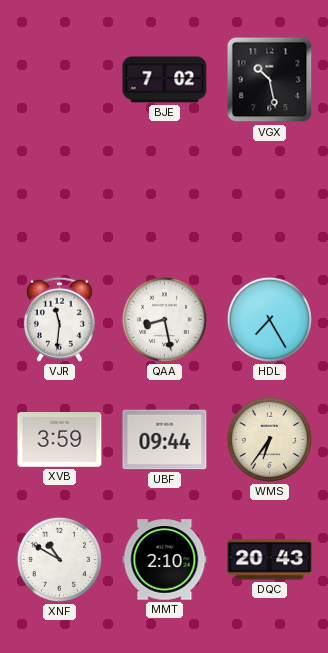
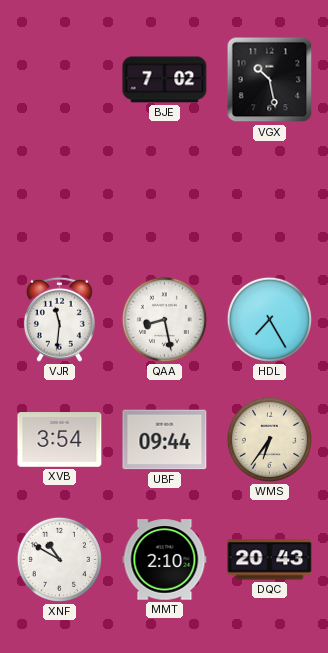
XVB: 3:59 -> 3:54
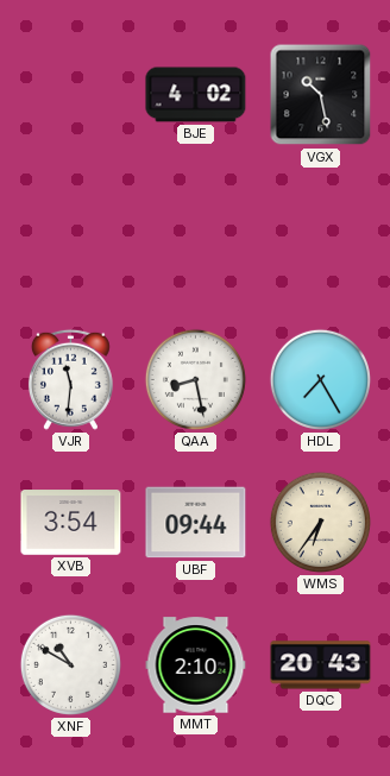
BJE: 7:02 -> 4:02
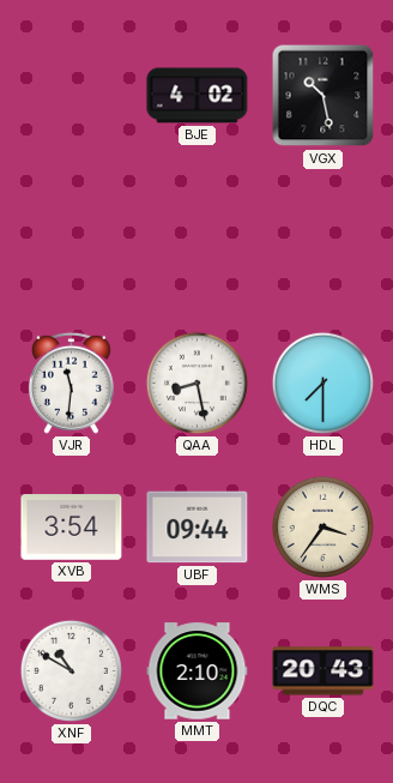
HDL: 7:25 -> 7:30
WMS: 6:36 -> 3:36
